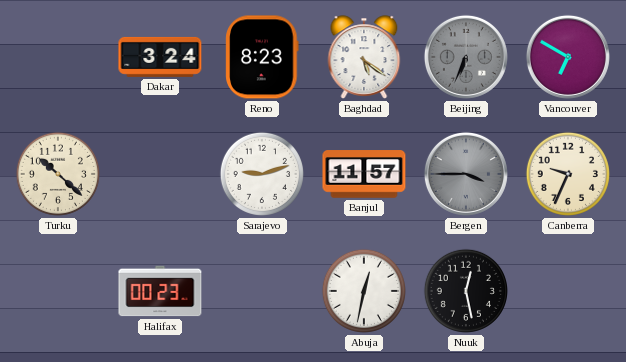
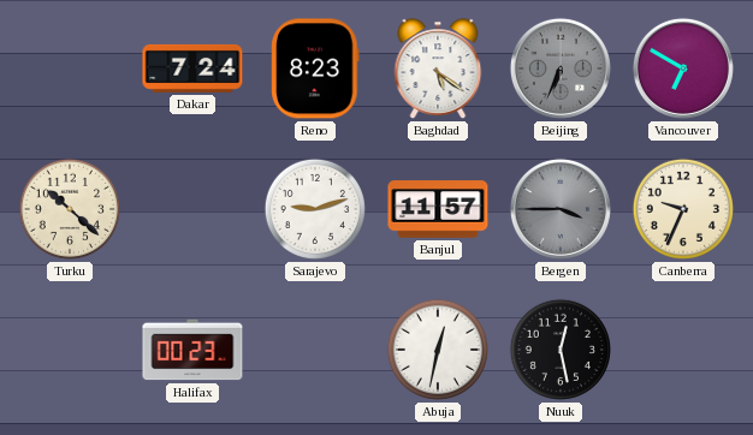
Dakar: 3:24 -> 7:24
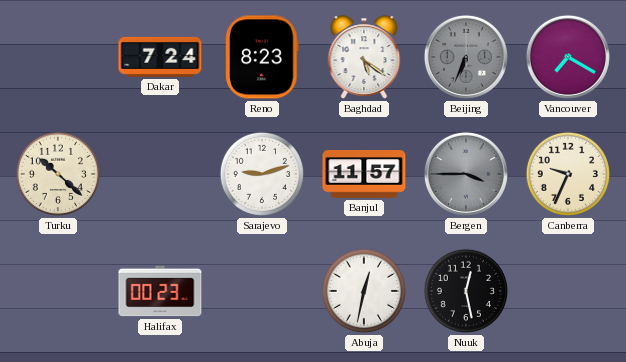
Vancouver: 6:50 -> 7:20
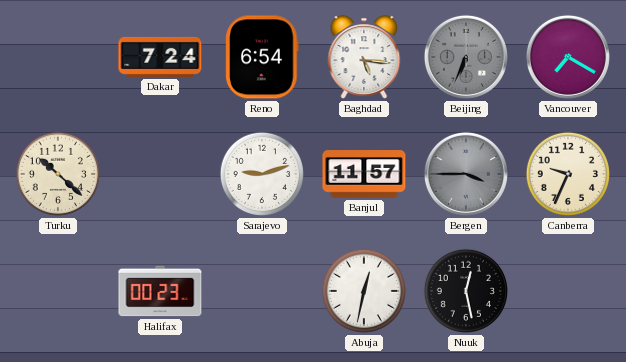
Reno: 8:23 -> 6:54
Baghdad: 5:21 -> 5:16
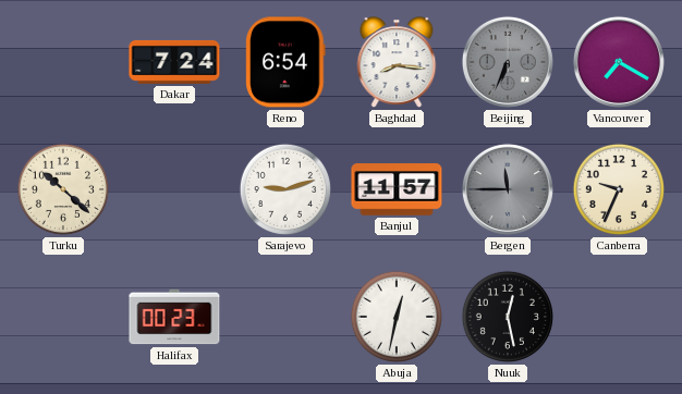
Baghdad: 5:16 -> 8:16
Bergen: 3:45 -> 11:45
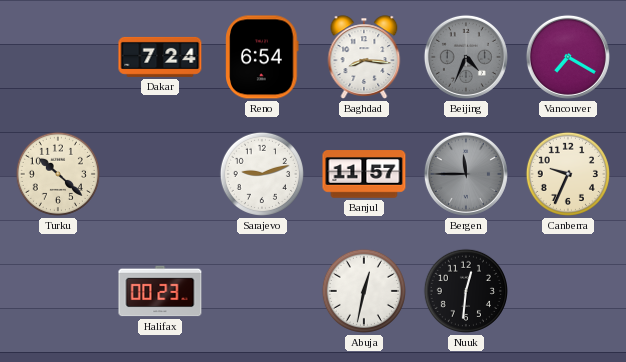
Beijing: 6:34 -> 4:34
Nuuk: 12:28 -> 12:31
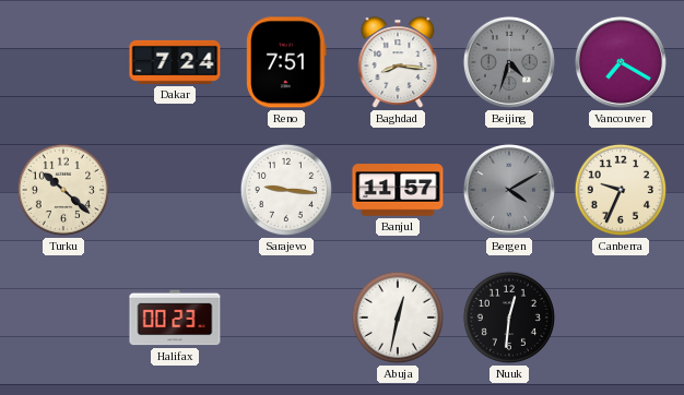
Reno: 6:54 -> 7:51
Beijing: 4:34 -> 4:33
Sarajevo: 9:12 -> 9:16
Bergen: 11:45 -> 4:10
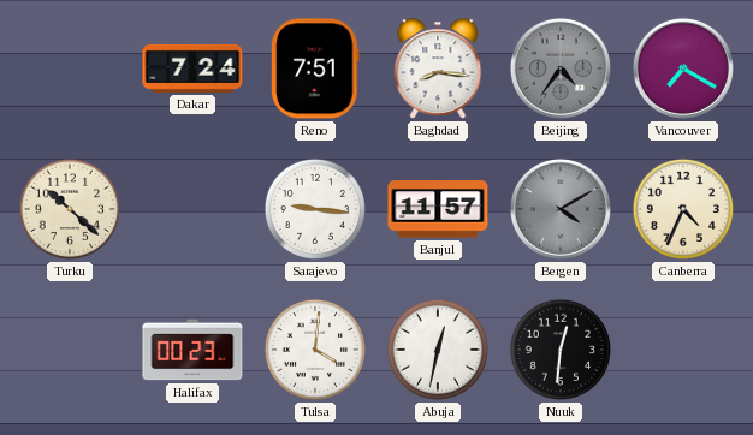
Beijing: 4:33 -> 4:36
Canberra: 9:34 -> 4:34
Tulsa: none -> 4:01
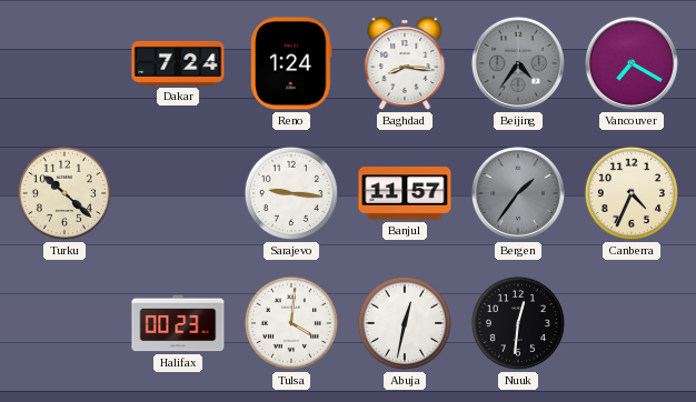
Reno: 7:51 -> 1:24
Bergen: 4:10 -> 1:36
